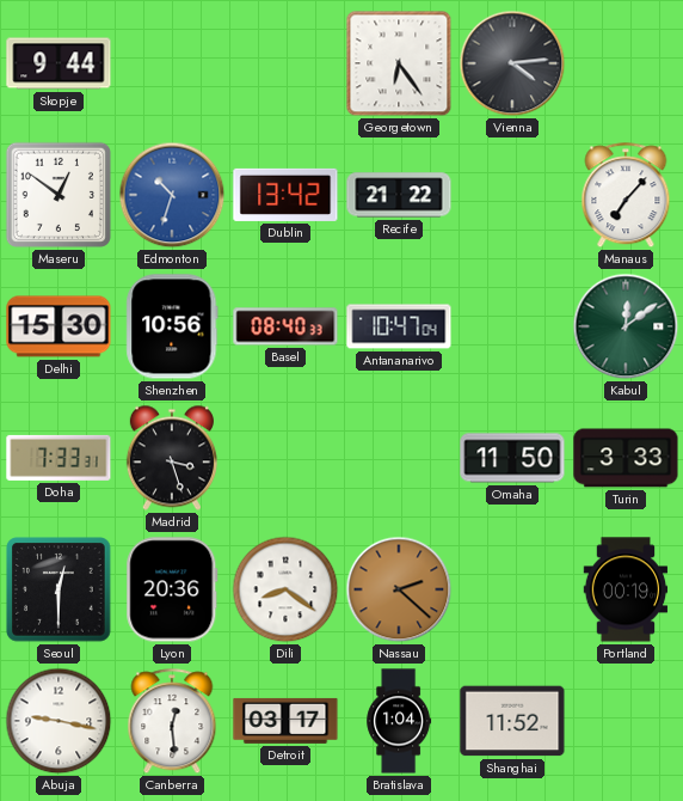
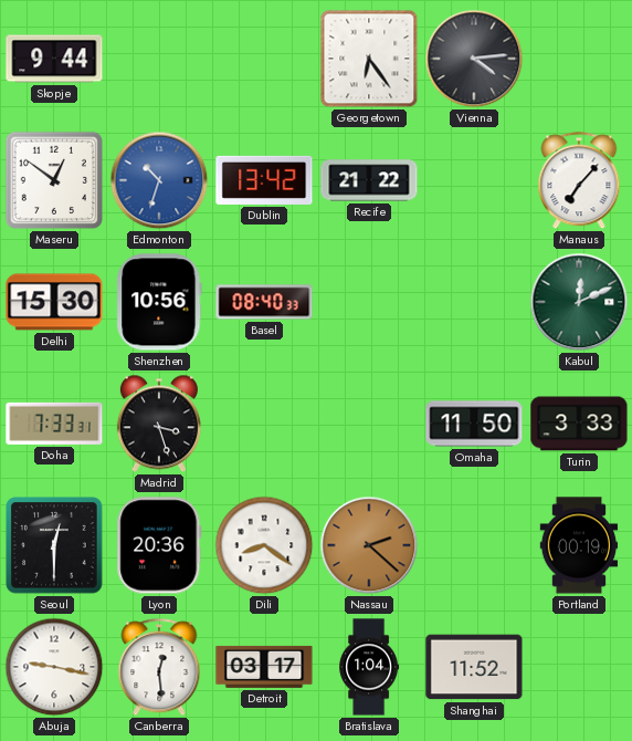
Antananarivo: 10:47 -> none
Kabul: 12:09 -> 12:11
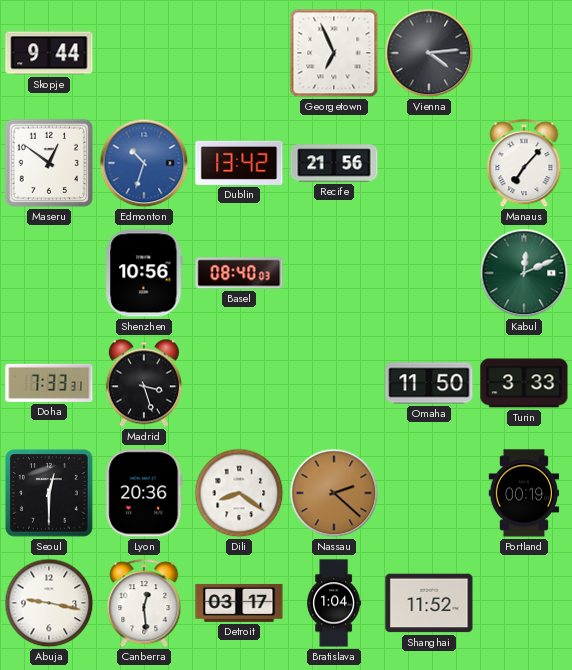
Georgetown: 6:24 -> 6:56
Recife: 21:22 -> 21:56
Delhi: 15:30 -> none
Basel: 08:40:33 -> 08:40:03
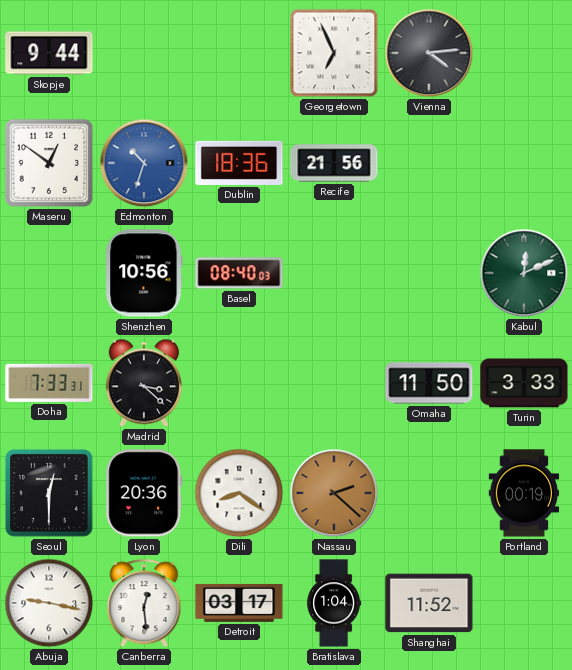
Dublin: 13:42 -> 18:36
Manaus: 7:07 -> none
Madrid: 3:27 -> 3:22
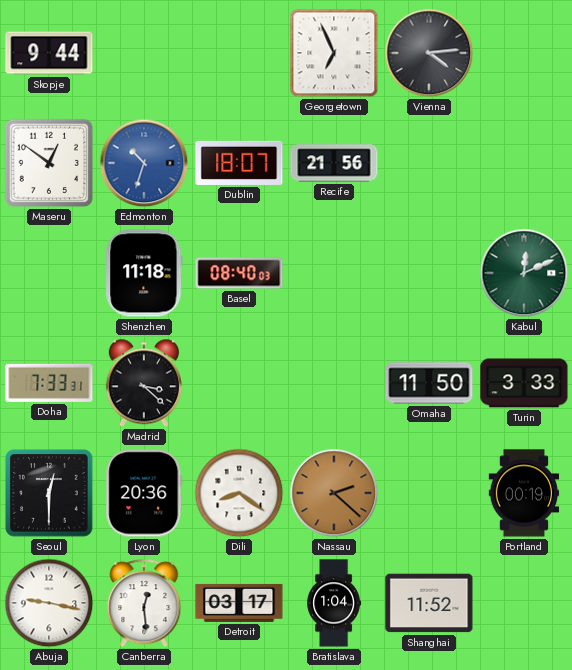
Dublin: 18:36 -> 18:07
Shenzhen: 10:56 -> 11:18
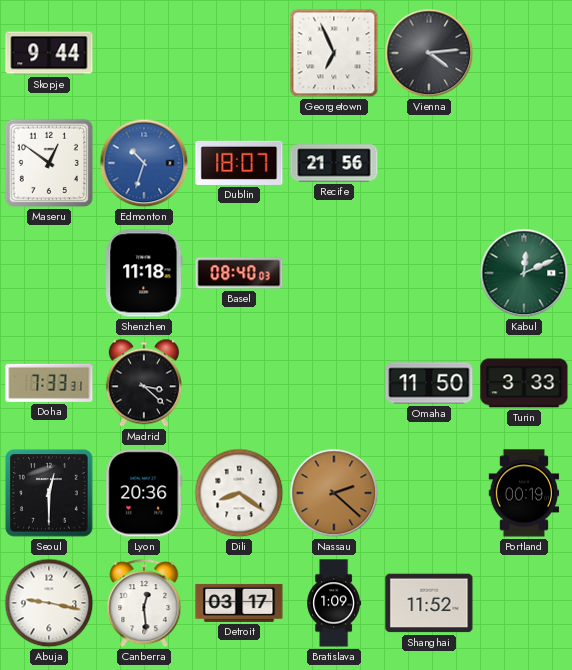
Bratislava: 1:04 -> 1:09
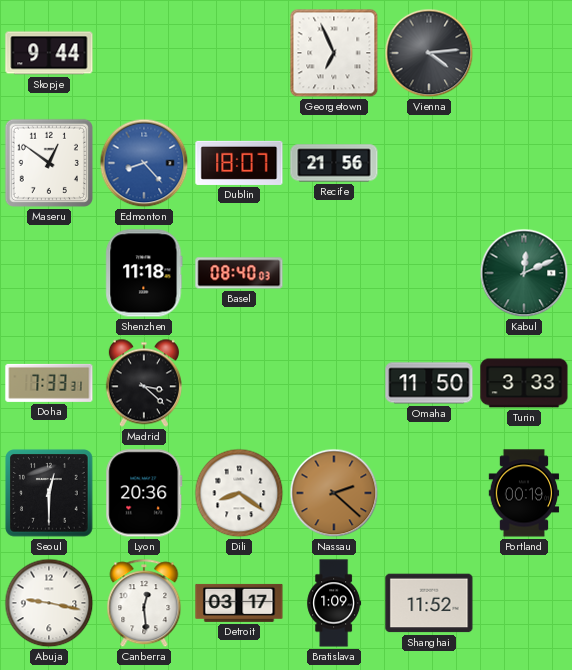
Edmonton: 10:33 -> 8:23
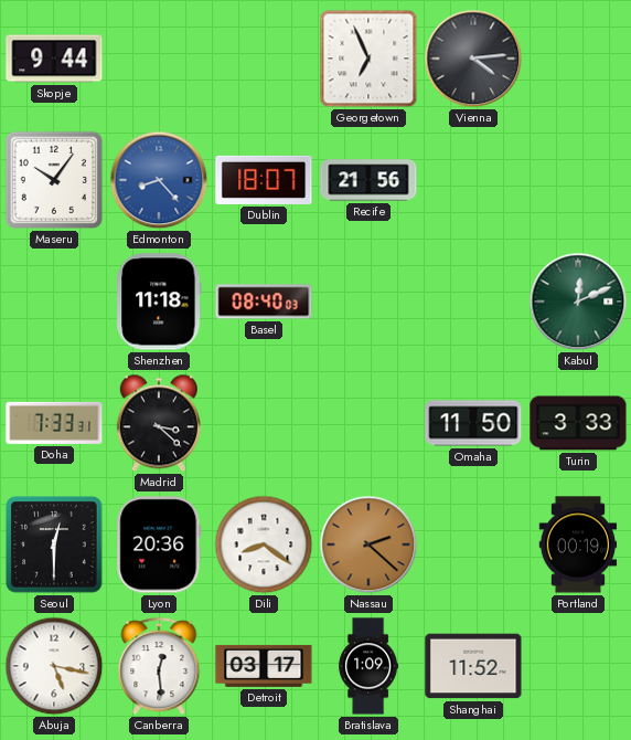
Maseru: 12:51 -> 10:06
Abuja: 9:17 -> 5:17
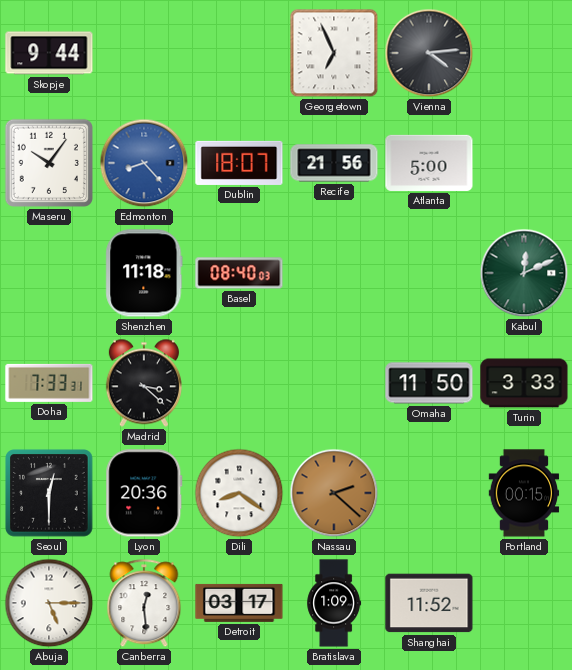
Atlanta: none -> 5:00
Portland: 00:19 -> 00:15
Abuja: 5:17 -> 5:15
